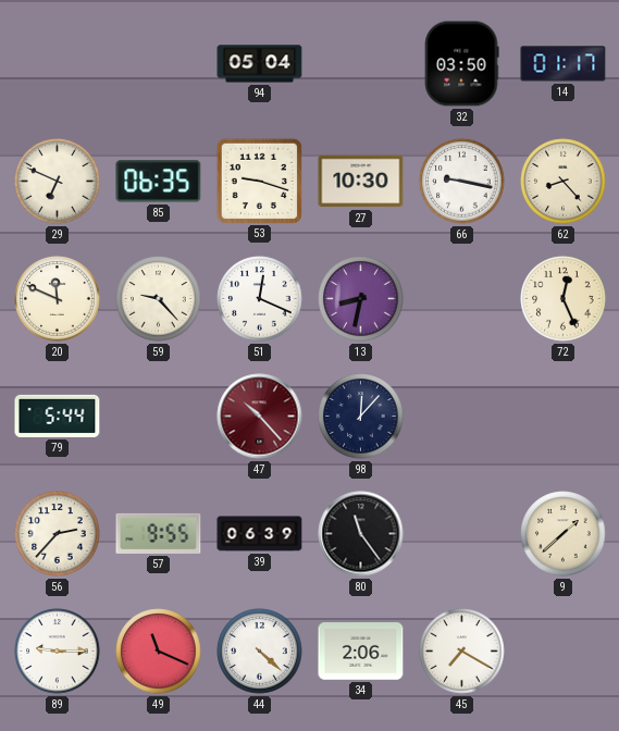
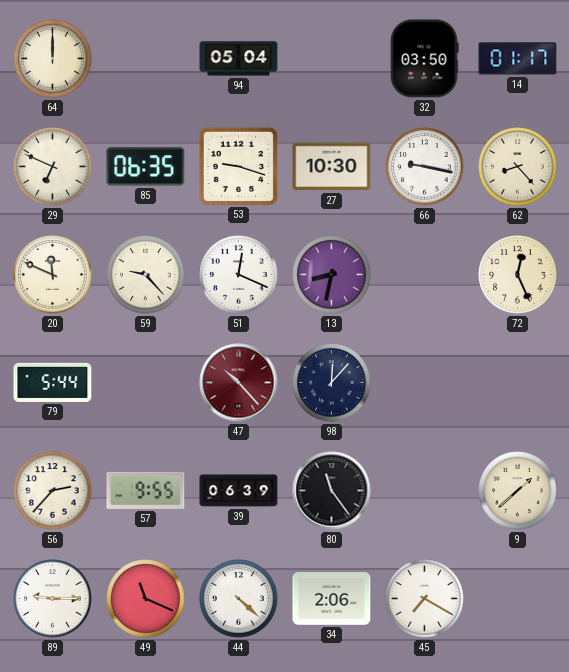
64: none -> 12:00
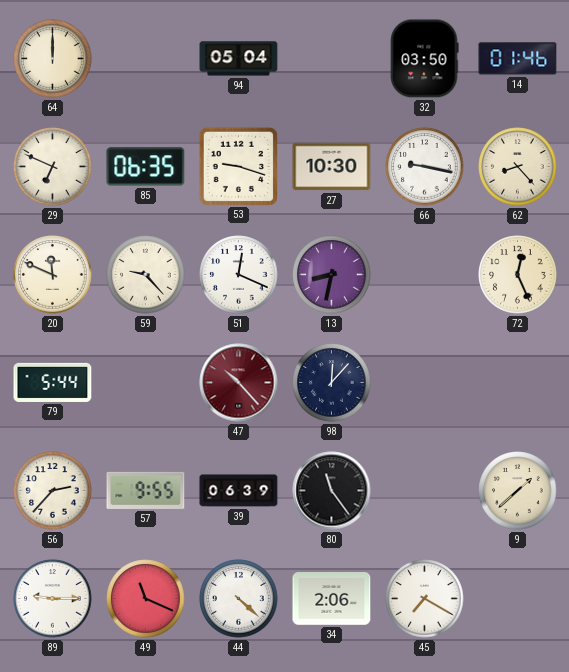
14: 01:17 -> 01:46
